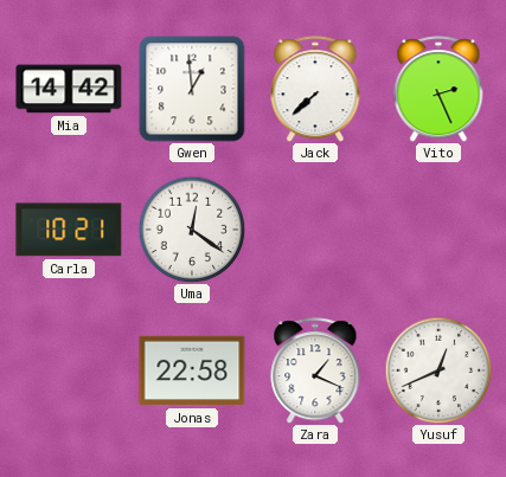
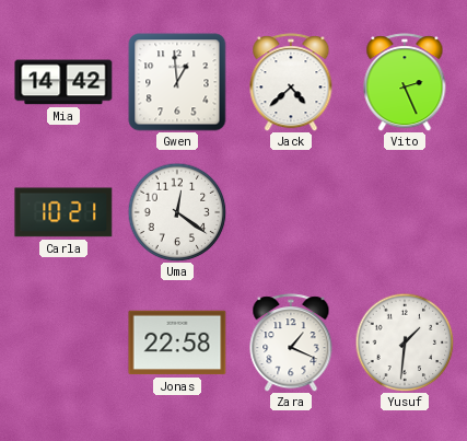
Jack: 7:38 -> 4:38
Yusuf: 12:41 -> 1:31
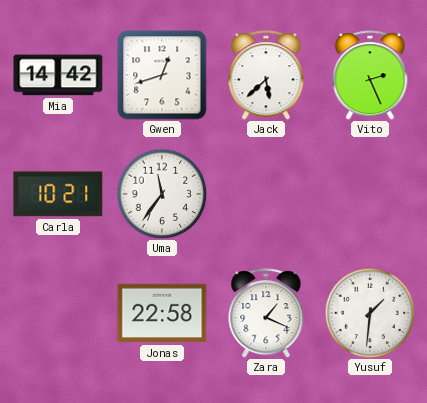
Gwen: 12:59 -> 12:42
Jack: 4:38 -> 5:38
Uma: 12:21 -> 11:36
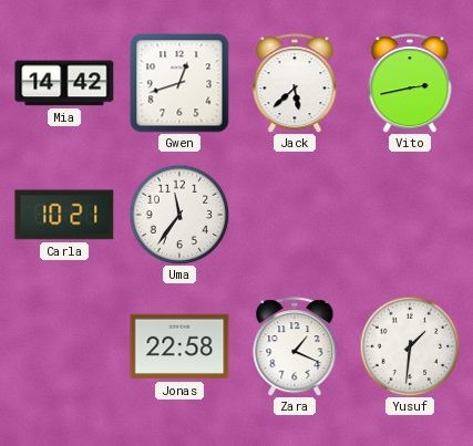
Vito: 2:26 -> 2:43
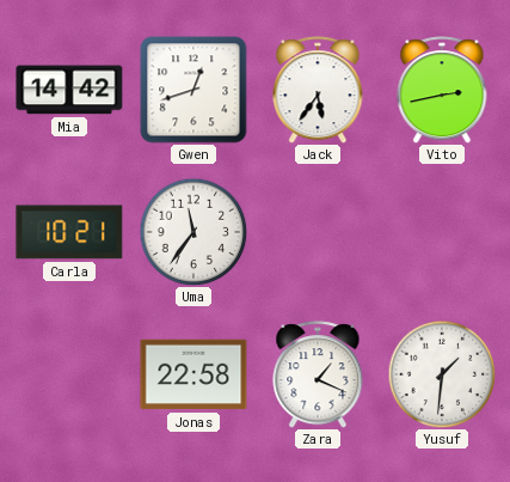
Jack: 5:38 -> 5:36
